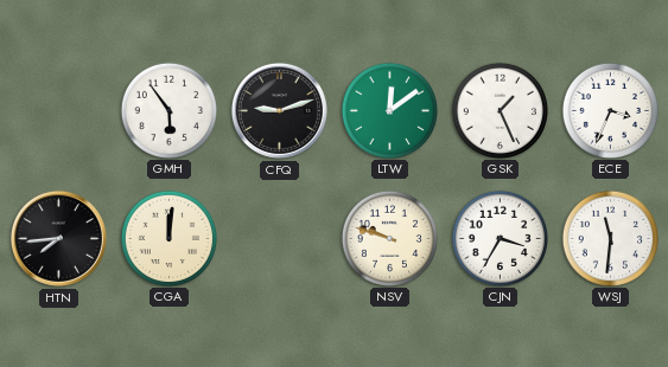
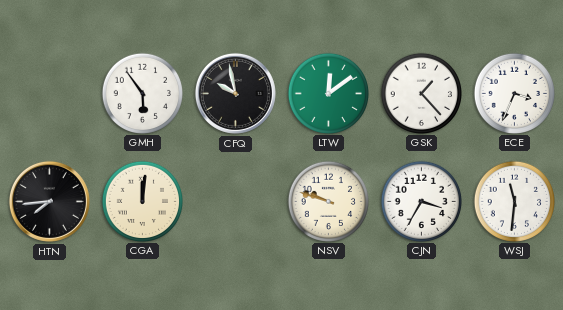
CFQ: 9:12 -> 9:58
GSK: 1:26 -> 1:23
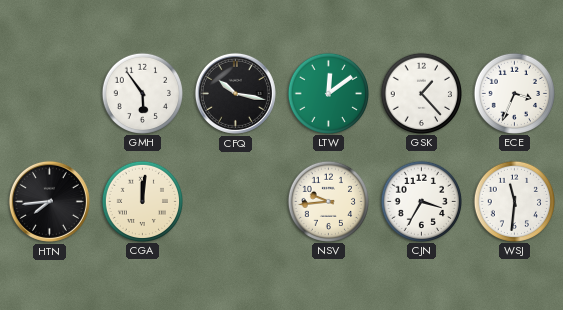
CFQ: 9:58 -> 10:17
NSV: 9:48 -> 9:44
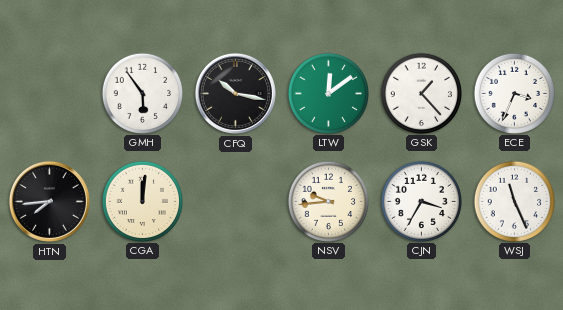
WSJ: 11:31 -> 11:26
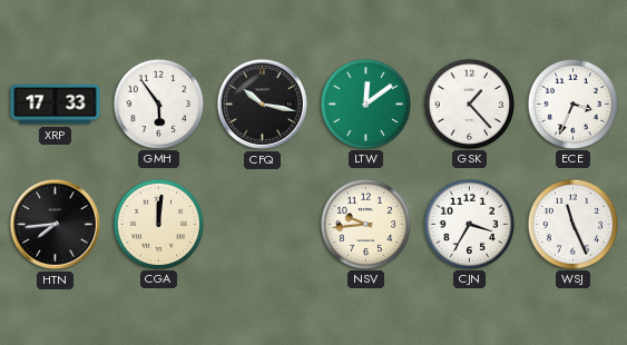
XRP: none -> 17:33
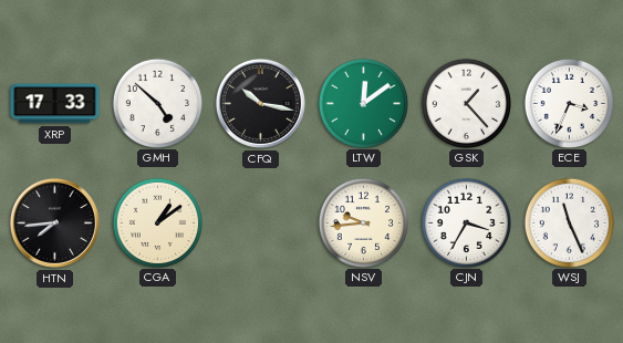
GMH: 5:54 -> 4:52
CGA: 12:01 -> 1:09
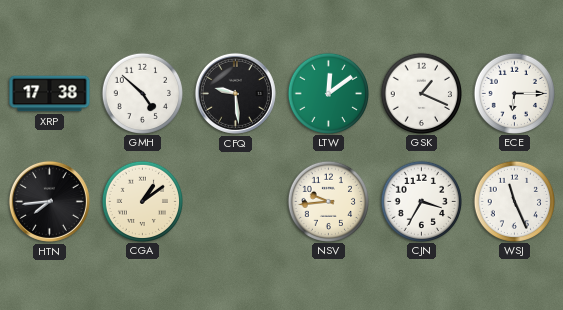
XRP: 17:33 -> 17:38
CFQ: 10:17 -> 9:29
GSK: 1:23 -> 1:19
ECE: 3:34 -> 6:15
